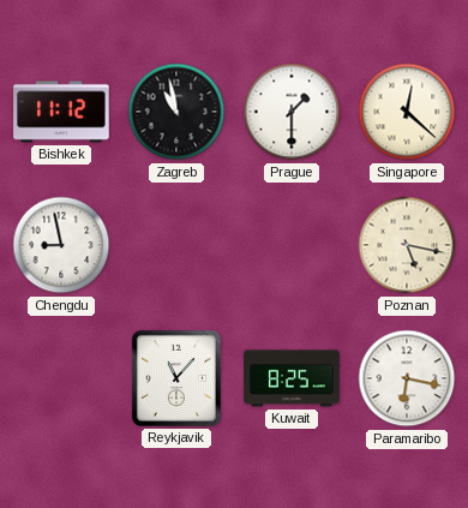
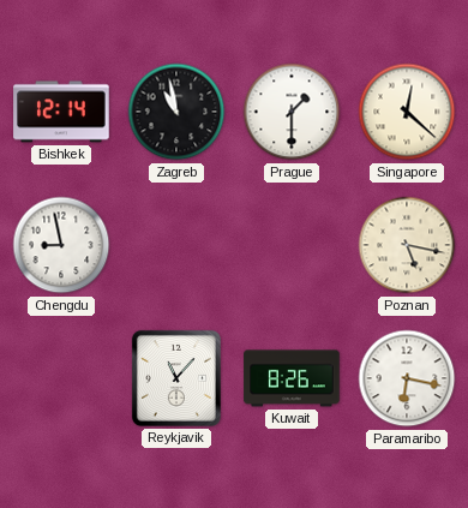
Bishkek: 11:12 -> 12:14
Kuwait: 8:25 -> 8:26
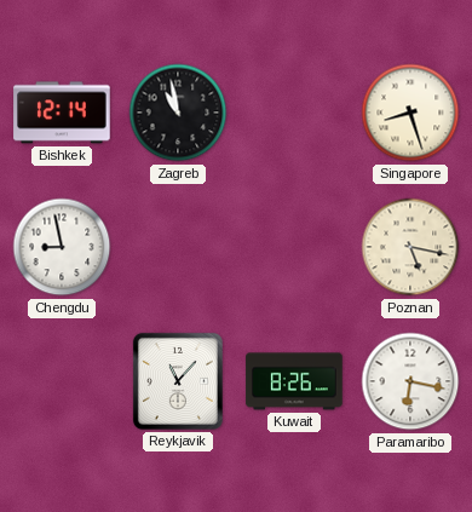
Prague: 1:30 -> none
Singapore: 12:22 -> 8:27
